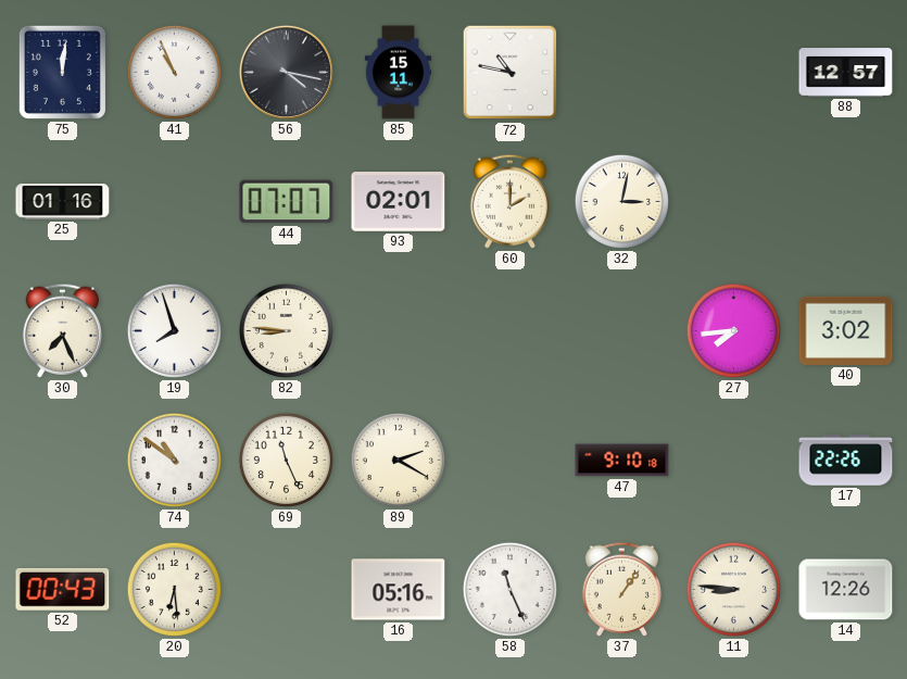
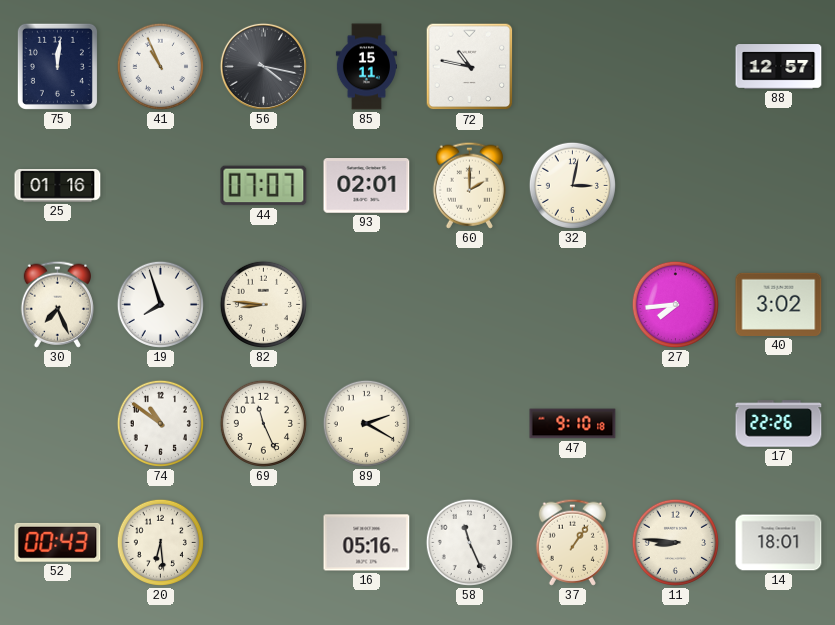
14: 12:26 -> 18:01
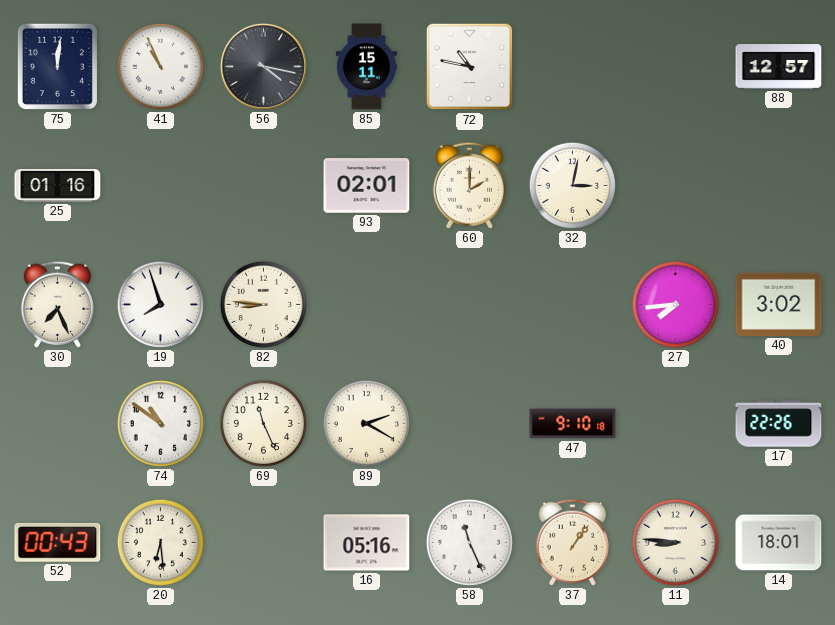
44: 07:07 -> none
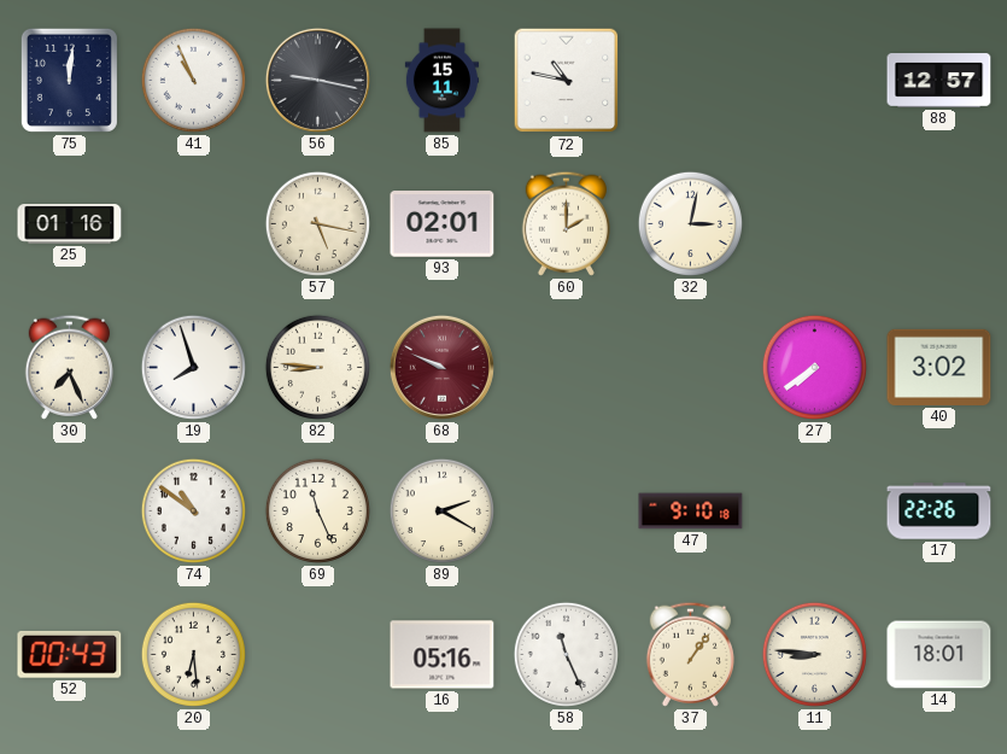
56: 4:17 -> 9:17
57: none -> 5:17
68: none -> 9:49
27: 7:44 -> 7:39
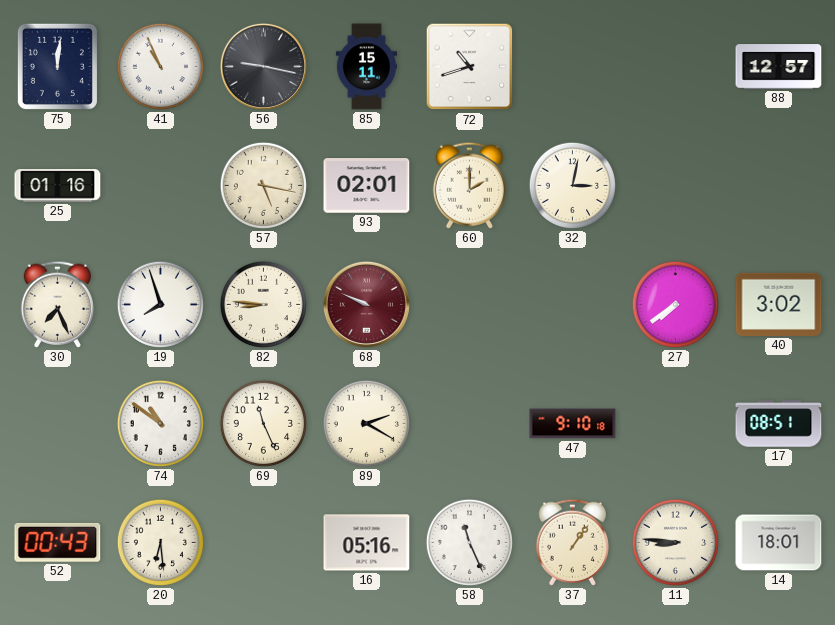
72: 10:47 -> 10:42
17: 22:26 -> 08:51
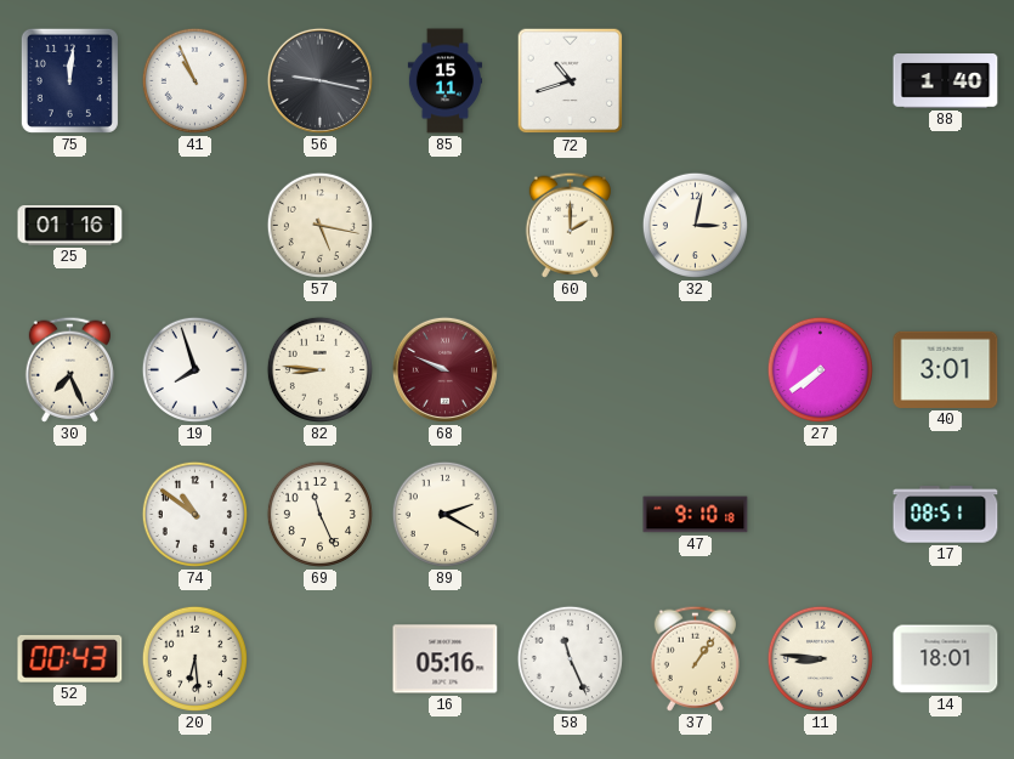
88: 12:57 -> 1:40
93: 02:01 -> none
40: 3:02 -> 3:01
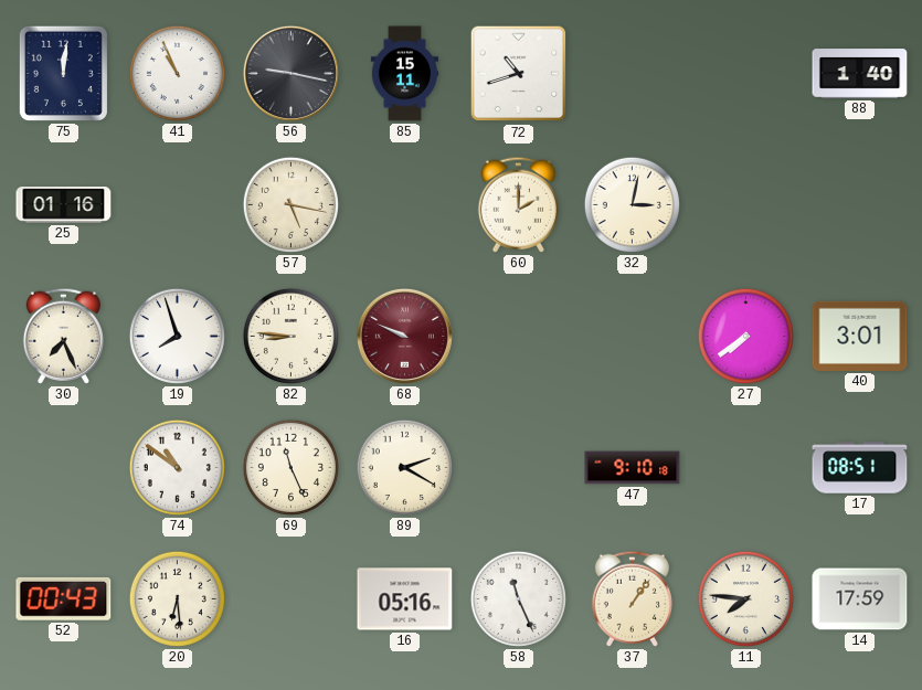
11: 8:46 -> 7:46
14: 18:01 -> 17:59
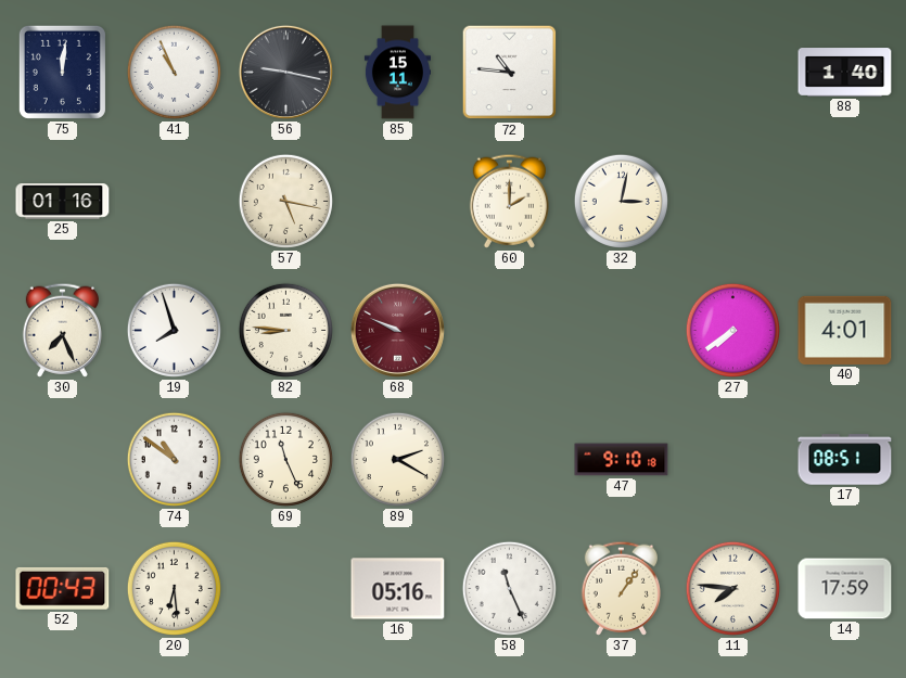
72: 10:42 -> 10:46
40: 3:01 -> 4:01
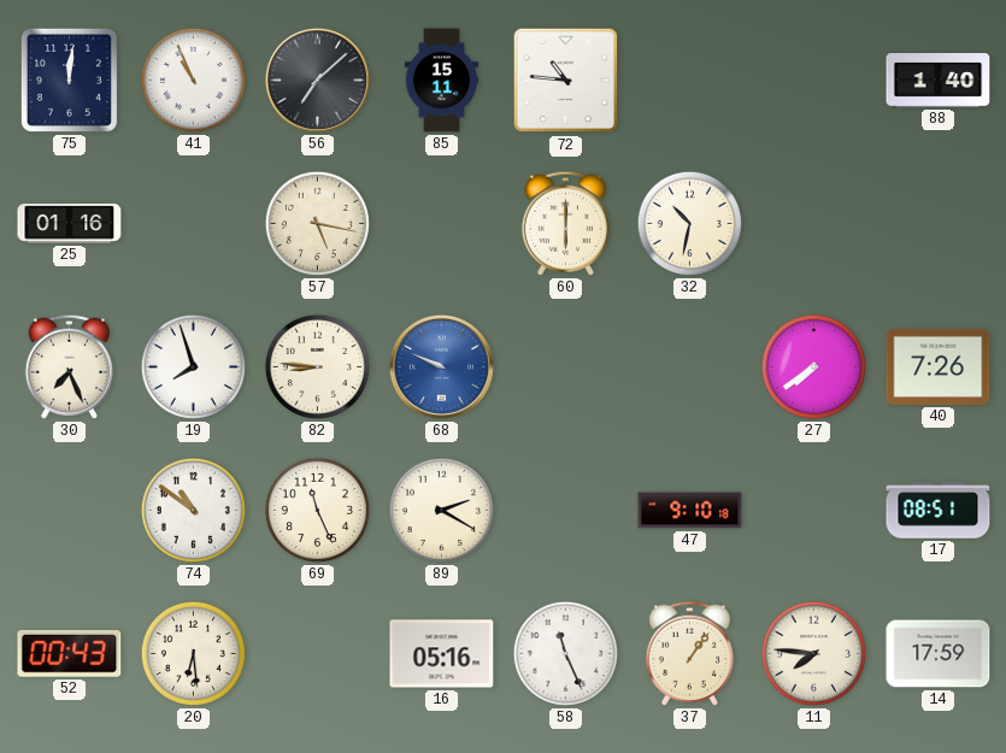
56: 9:17 -> 7:08
60: 2:00 -> 6:00
32: 3:02 -> 10:32
68 dial: burgundy -> blue
40: 4:01 -> 7:26
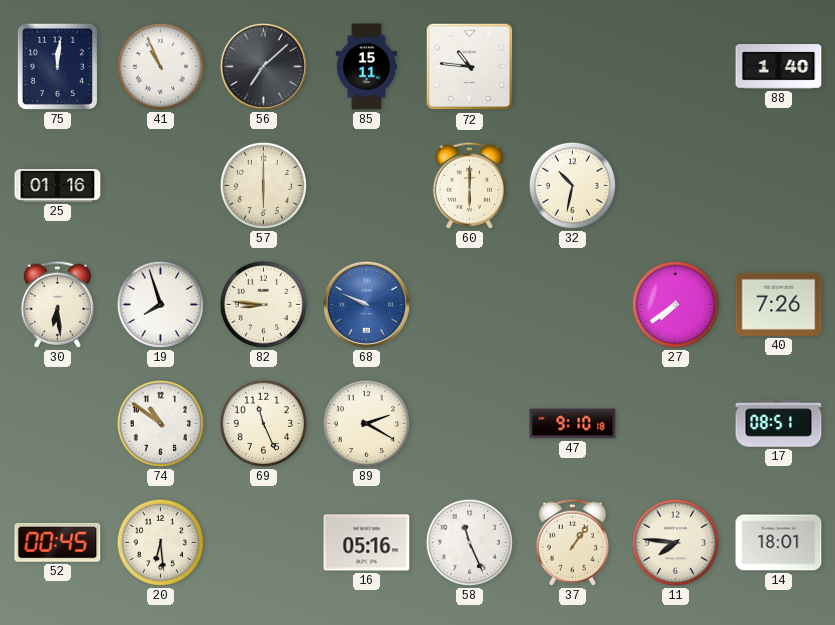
57: 5:17 -> 6:00
30: 7:26 -> 6:29
52: 00:43 -> 00:45
14: 17:59 -> 18:01
